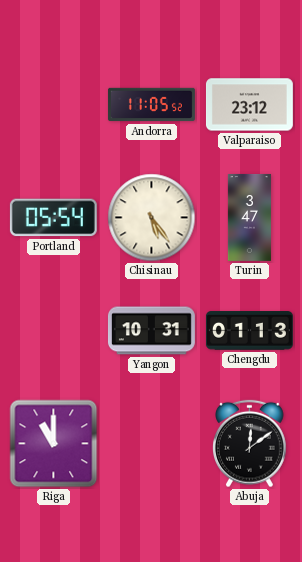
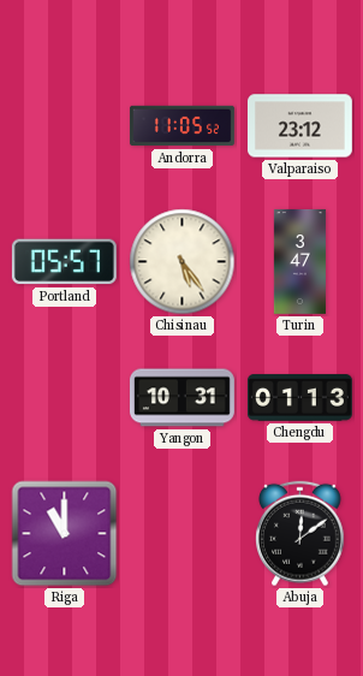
Portland: 05:54 -> 05:57
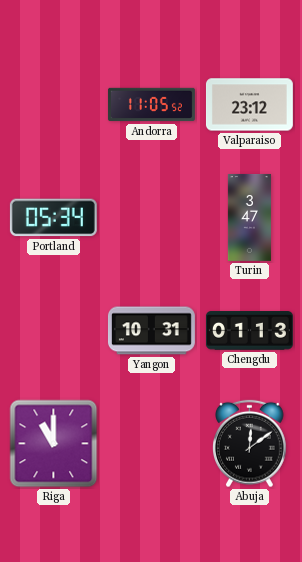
Portland: 05:57 -> 05:34
Chisinau: 5:24 -> none
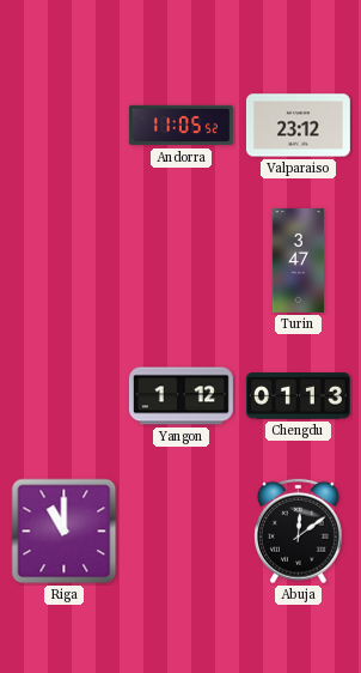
Portland: 05:34 -> none
Yangon: 10:31 -> 1:12
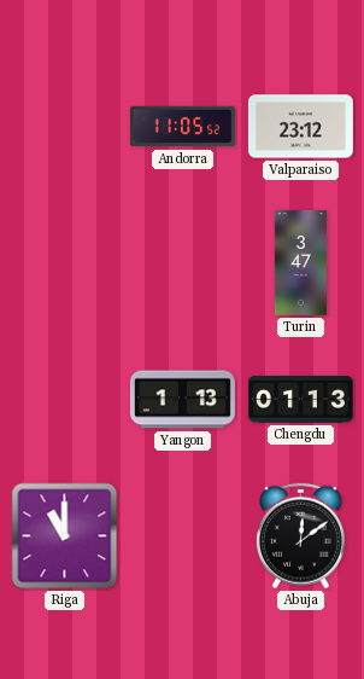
Yangon: 1:12 -> 1:13
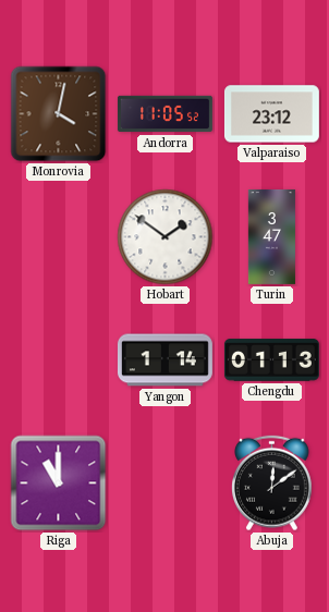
Monrovia: none -> 4:02
Hobart: none -> 1:51
Yangon: 1:13 -> 1:14
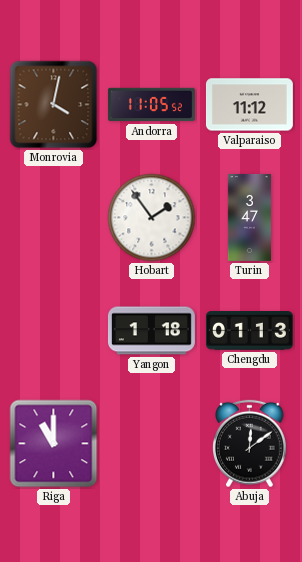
Valparaiso: 23:12 -> 11:12
Hobart: 1:51 -> 1:54
Yangon: 1:14 -> 1:18
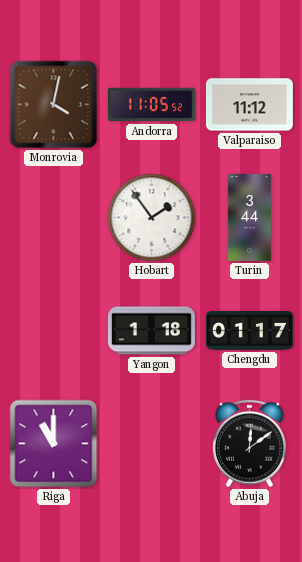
Turin: 3:47 -> 3:44
Chengdu: 01:13 -> 01:17
